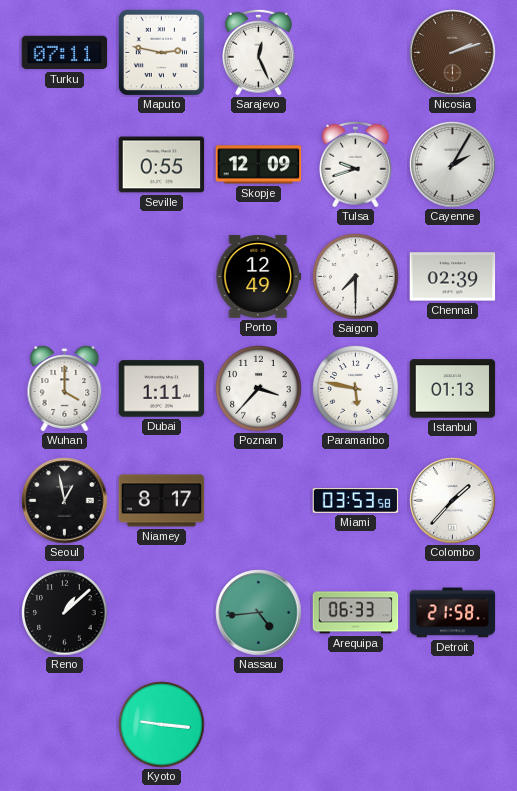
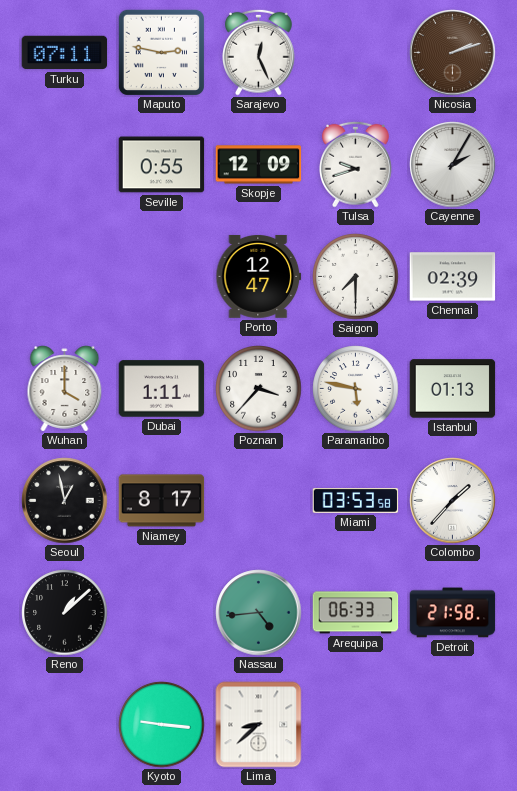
Porto: 12:49 -> 12:47
Lima: none -> 8:38
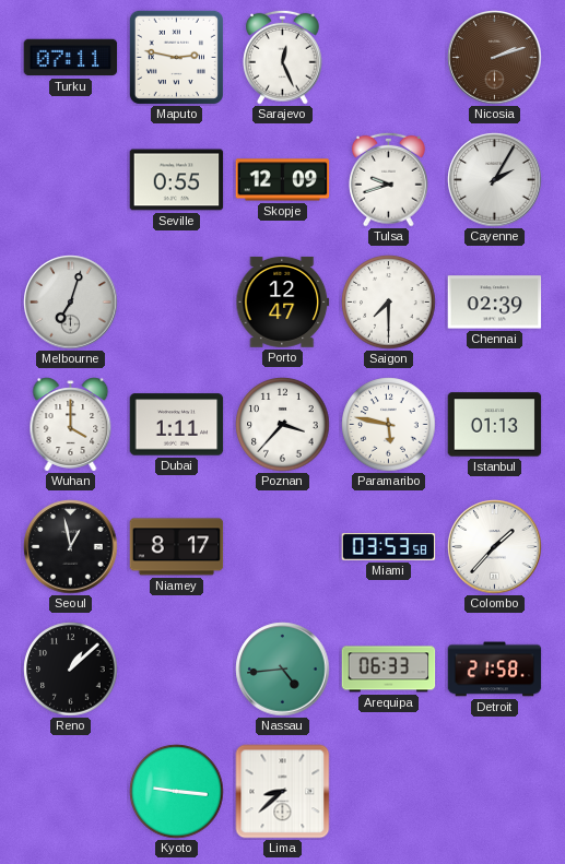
Melbourne: none -> 7:03
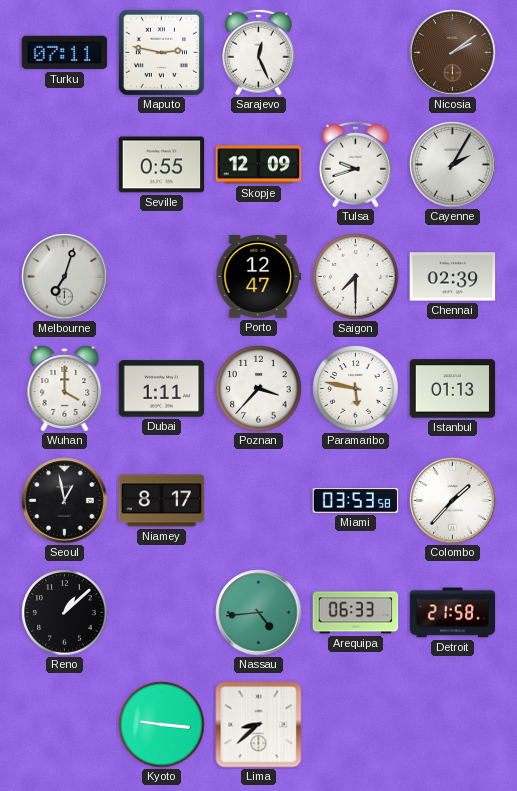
Nicosia: 2:12 -> 2:09
